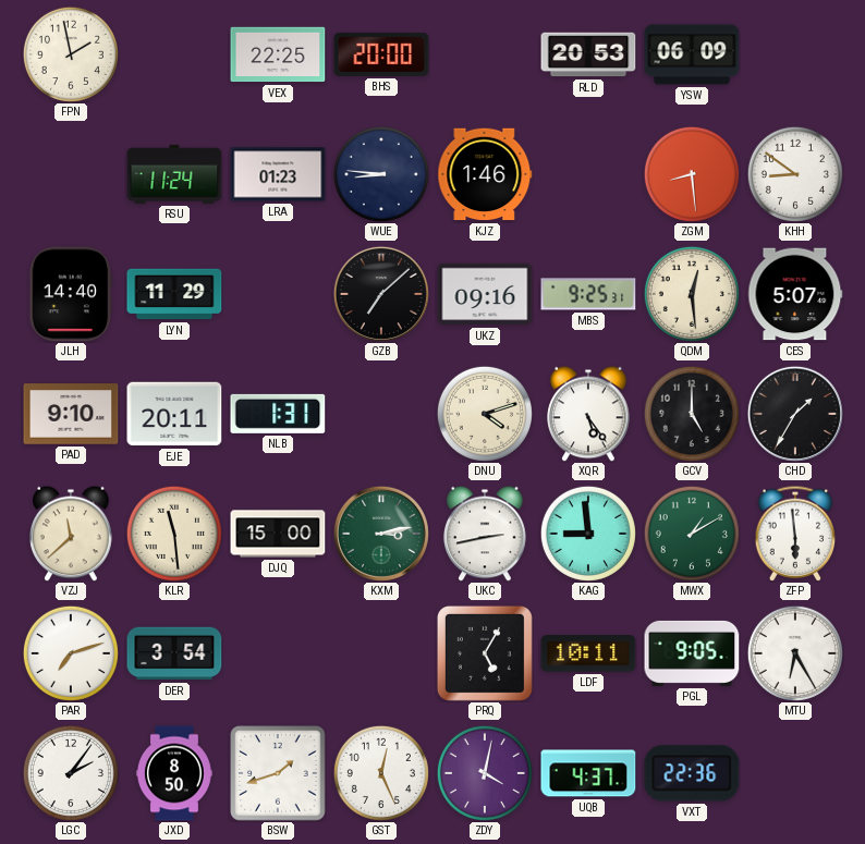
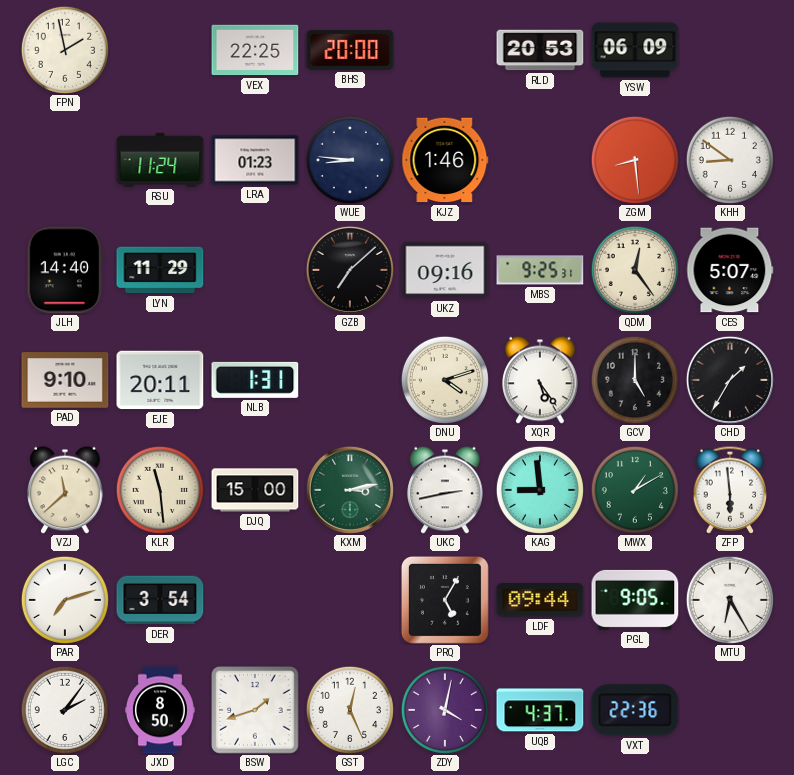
QDM: 12:29 -> 12:24
LDF: 10:11 -> 09:44
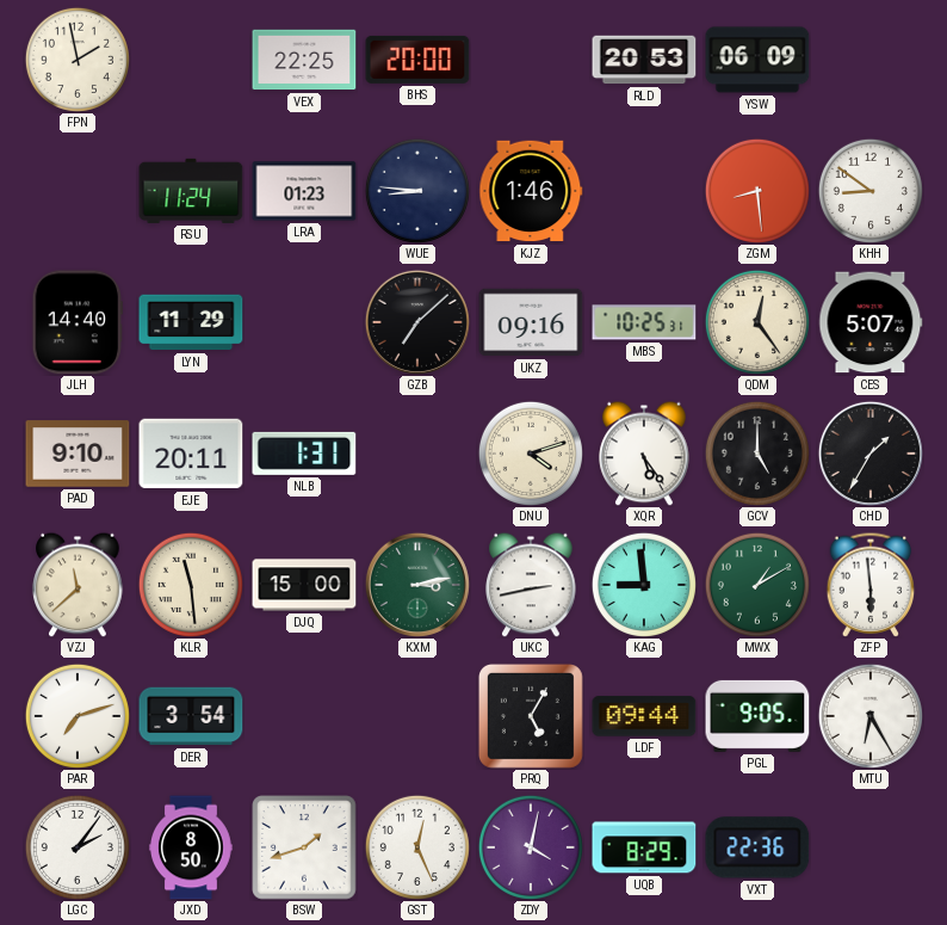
MBS: 9:25 -> 10:25
UQB: 4:37 -> 8:29
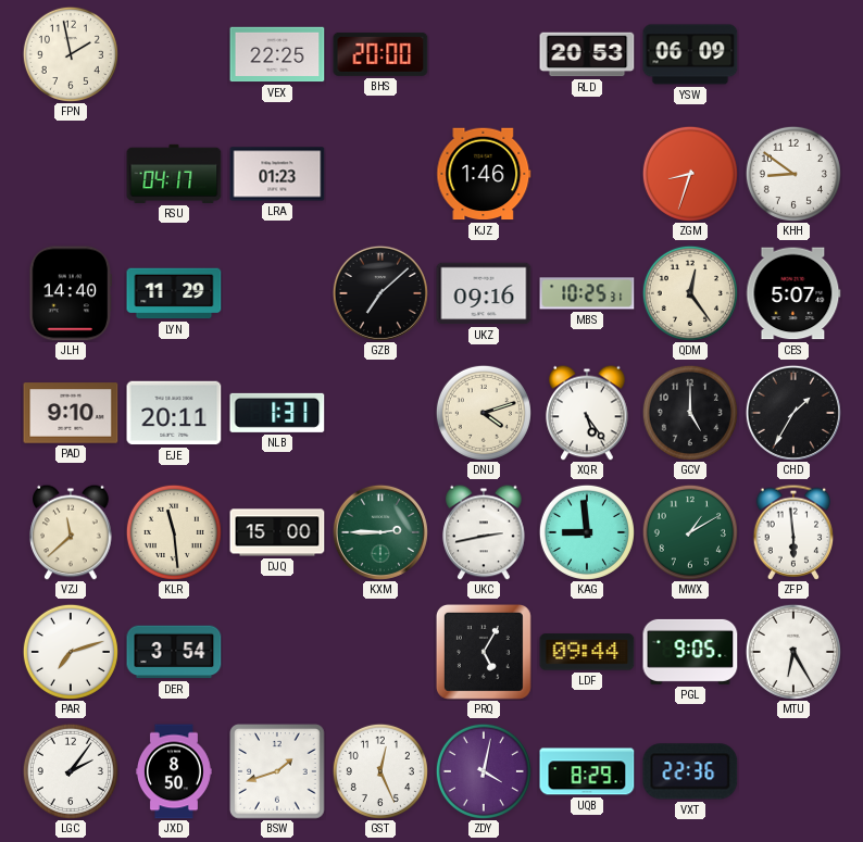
RSU: 11:24 -> 04:17
WUE: 8:46 -> none
ZGM: 8:29 -> 8:33
KXM: 3:13 -> 2:45
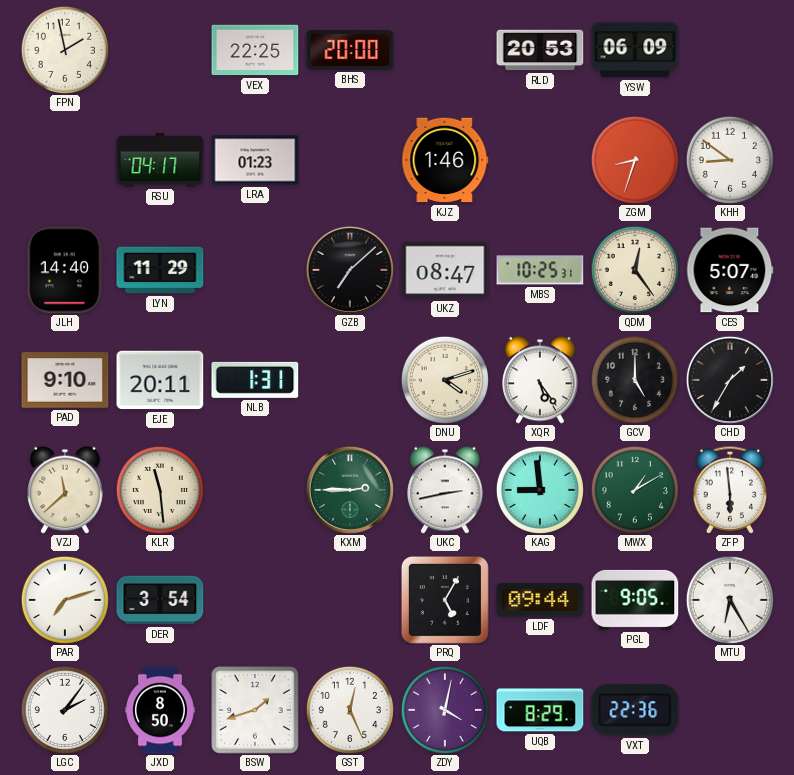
UKZ: 09:16 -> 08:47
DJQ: 15:00 -> none
